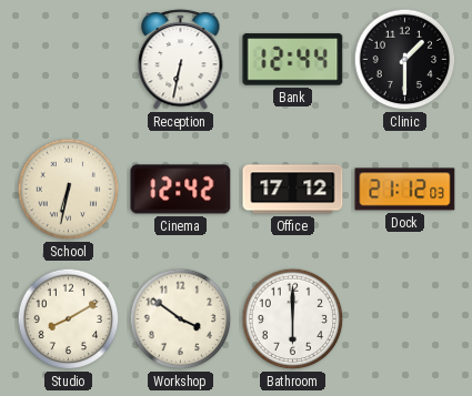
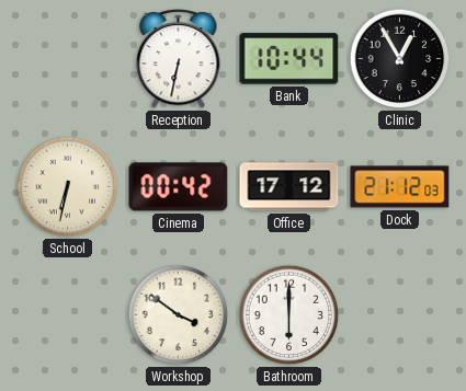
Bank: 12:44 -> 10:44
Clinic: 1:30 -> 12:55
Cinema: 12:42 -> 00:42
Studio: 8:10 -> none
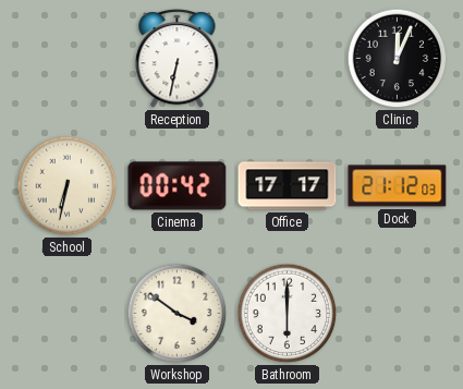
Bank: 10:44 -> none
Clinic: 12:55 -> 12:04
Office: 17:12 -> 17:17
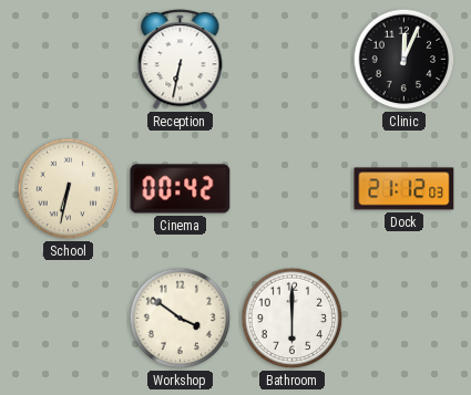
Office: 17:17 -> none
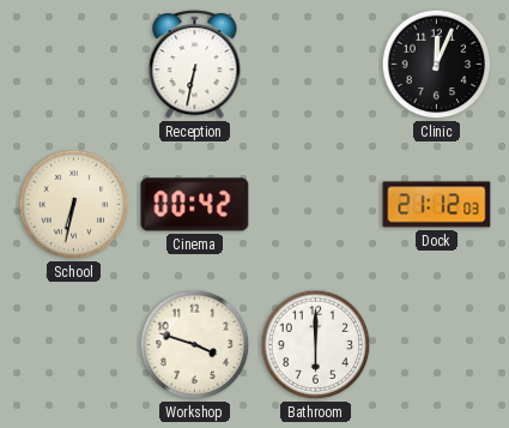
Workshop: 3:51 -> 3:48
